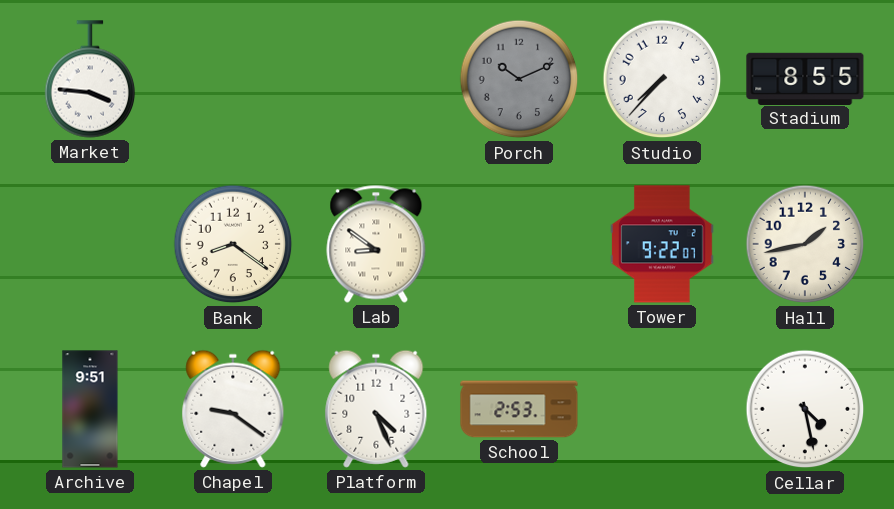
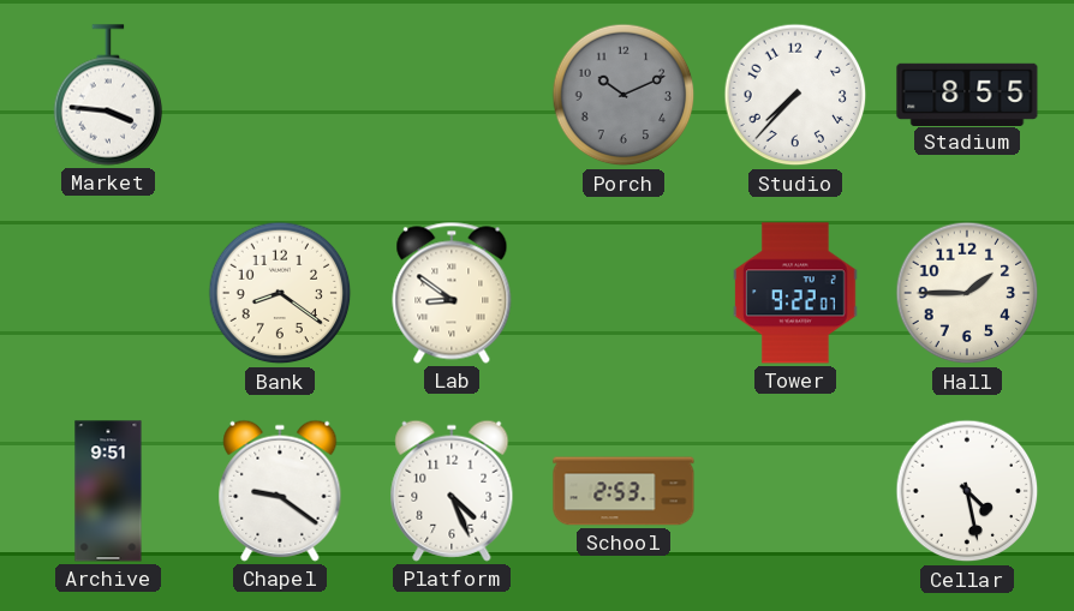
Hall: 1:43 -> 1:45
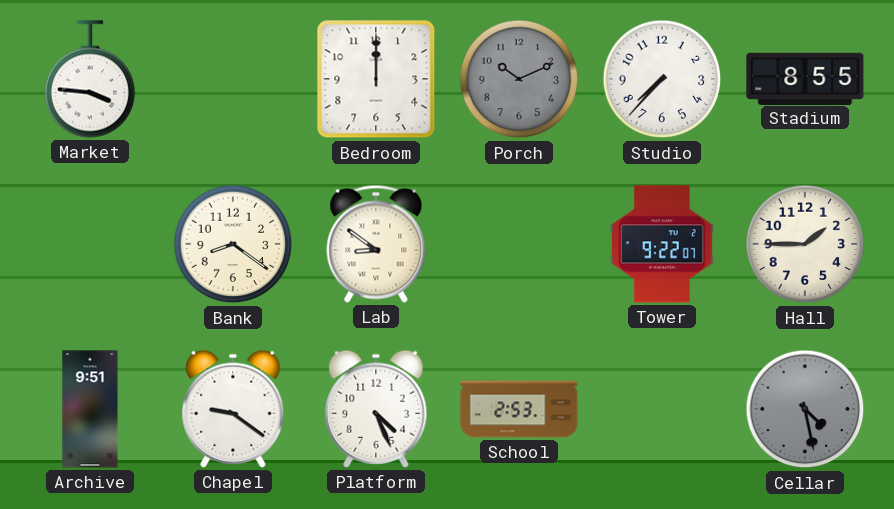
Bedroom: none -> 12:00
Cellar dial: white -> grey
